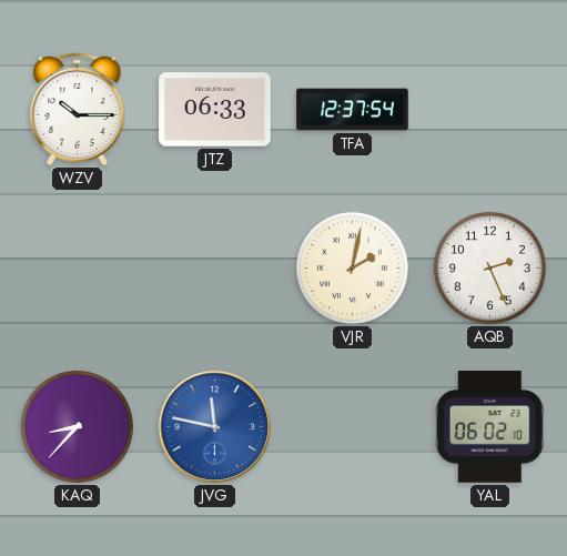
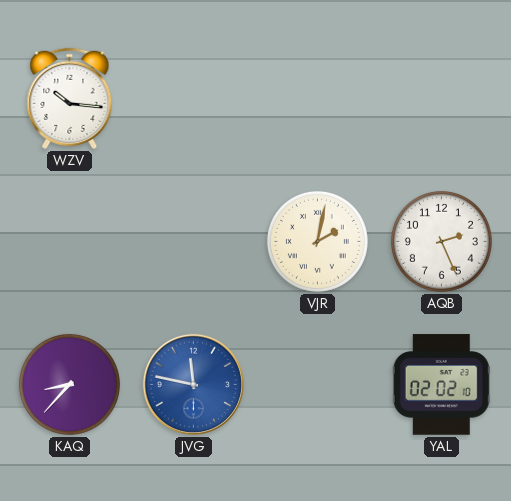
WZV: 10:15 -> 10:16
JTZ: 06:33 -> none
TFA: 12:37 -> none
YAL: 06:02 -> 02:02
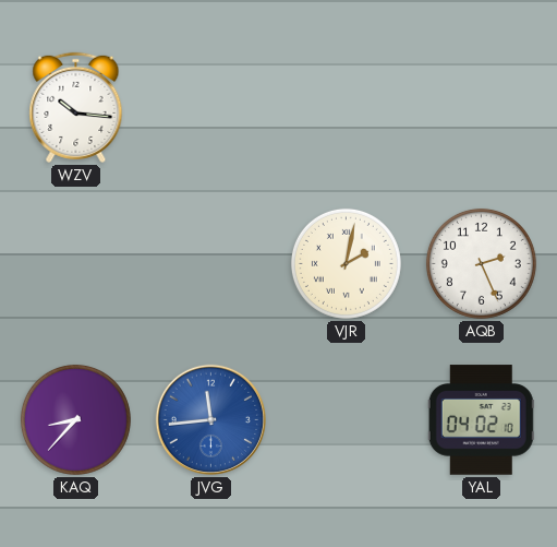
JVG: 11:47 -> 11:44
YAL: 02:02 -> 04:02
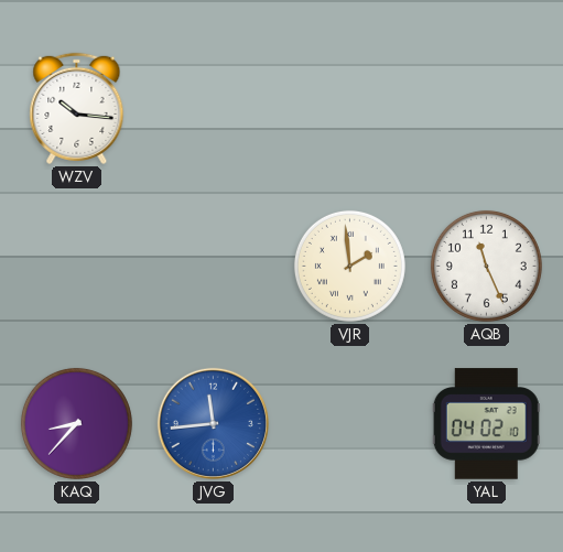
VJR: 2:02 -> 1:59
AQB: 2:26 -> 11:26
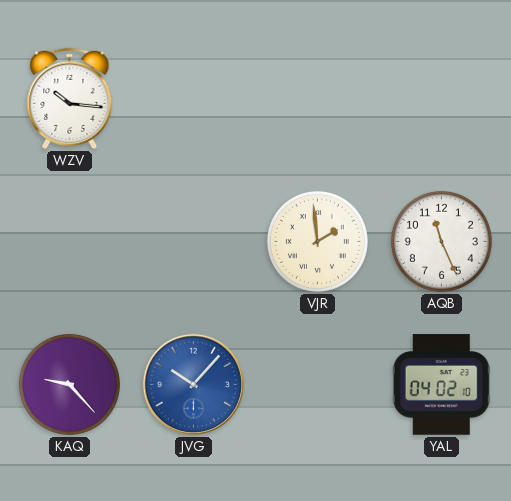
KAQ: 8:37 -> 9:23
JVG: 11:44 -> 10:07
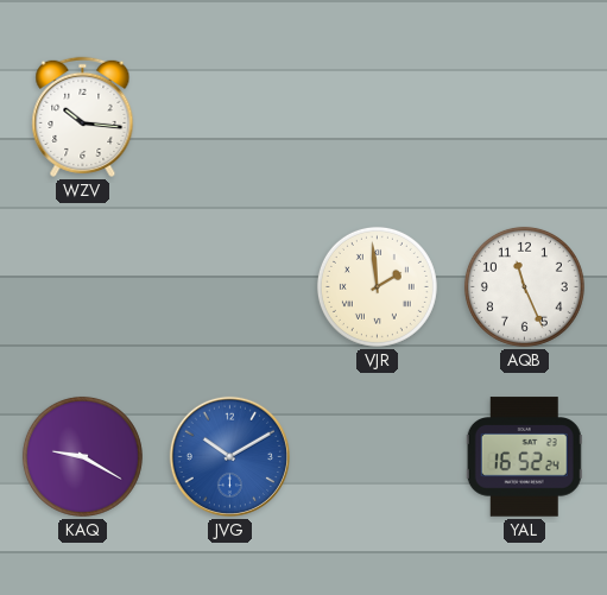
KAQ: 9:23 -> 9:20
JVG: 10:07 -> 10:10
YAL: 04:02 -> 16:52
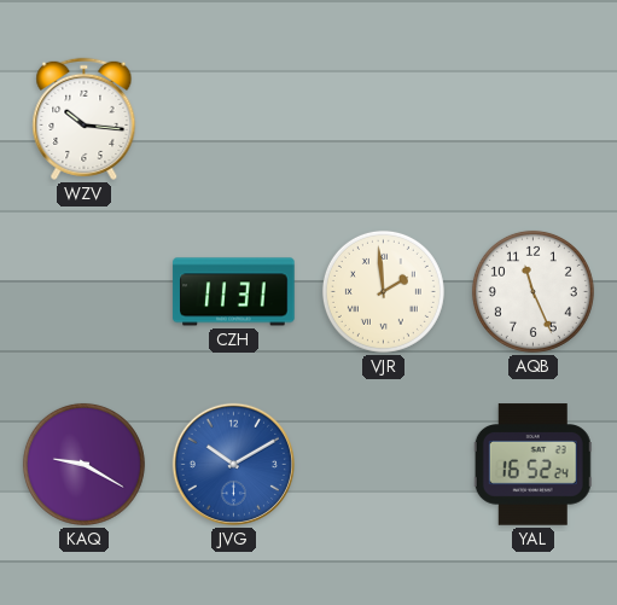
CZH: none -> 11:31
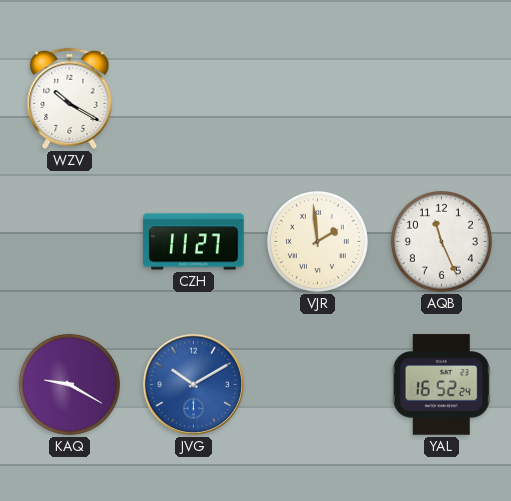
WZV: 10:16 -> 10:20
CZH: 11:31 -> 11:27
